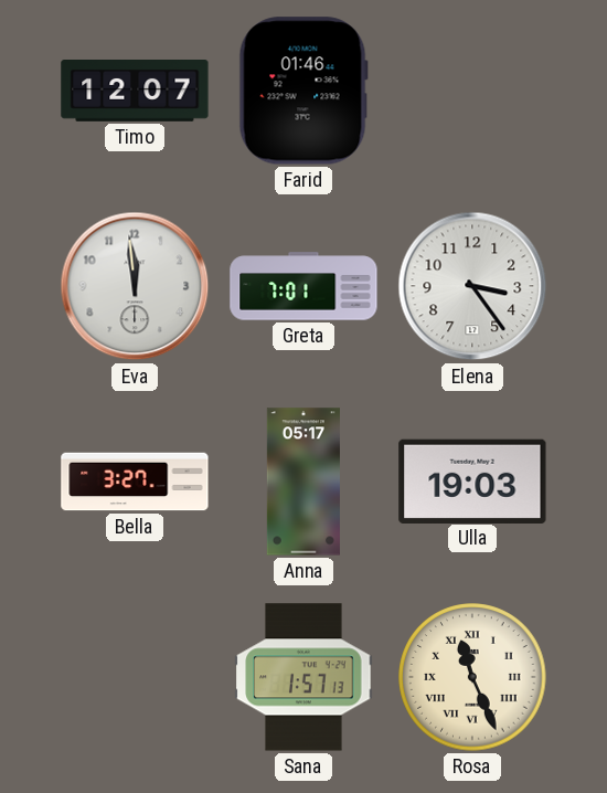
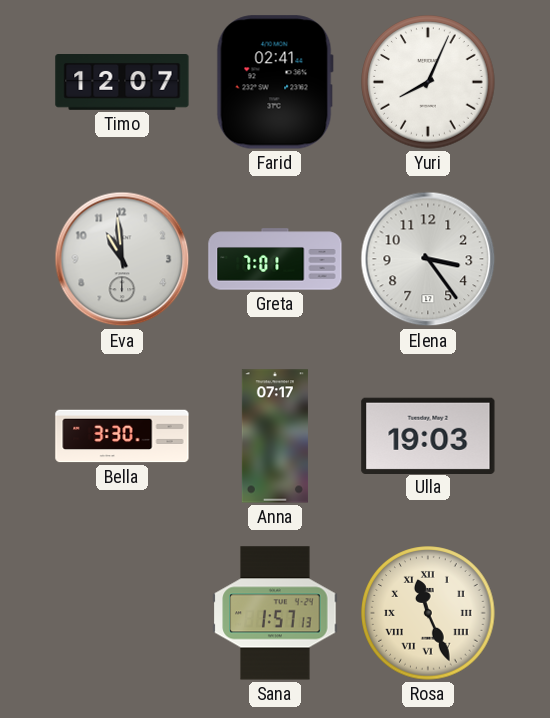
Farid: 01:46 -> 02:41
Yuri: none -> 8:04
Eva: 11:59 -> 10:59
Bella: 3:27 -> 3:30
Anna: 05:17 -> 07:17
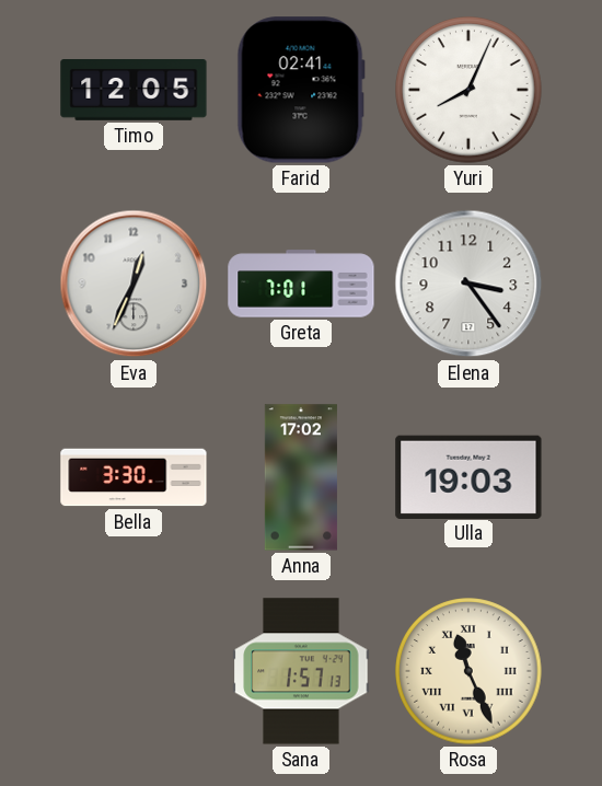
Timo: 12:07 -> 12:05
Eva: 10:59 -> 12:34
Anna: 07:17 -> 17:02
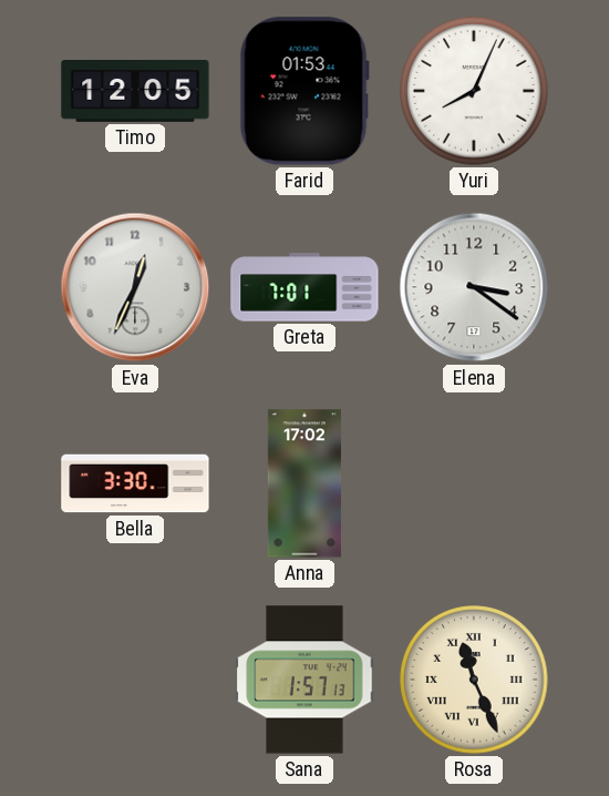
Farid: 02:41 -> 01:53
Elena: 3:24 -> 3:21
Ulla: 19:03 -> none
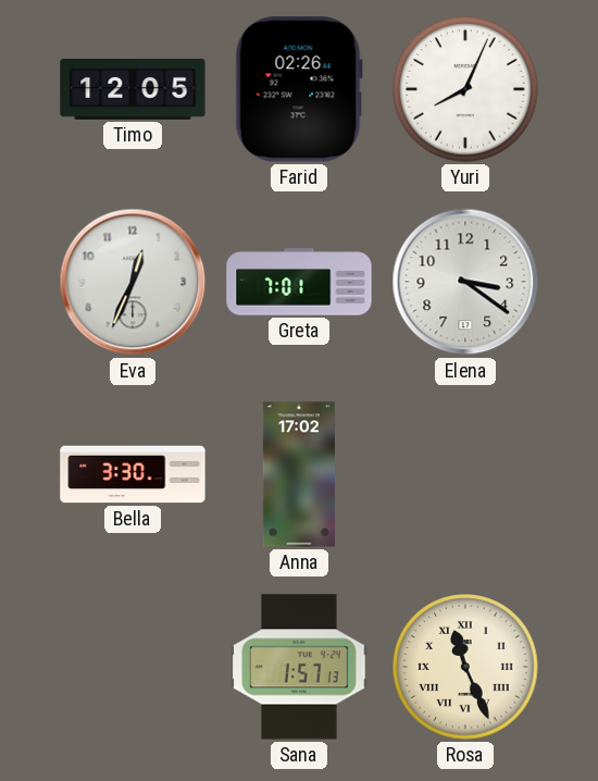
Farid: 01:53 -> 02:26
